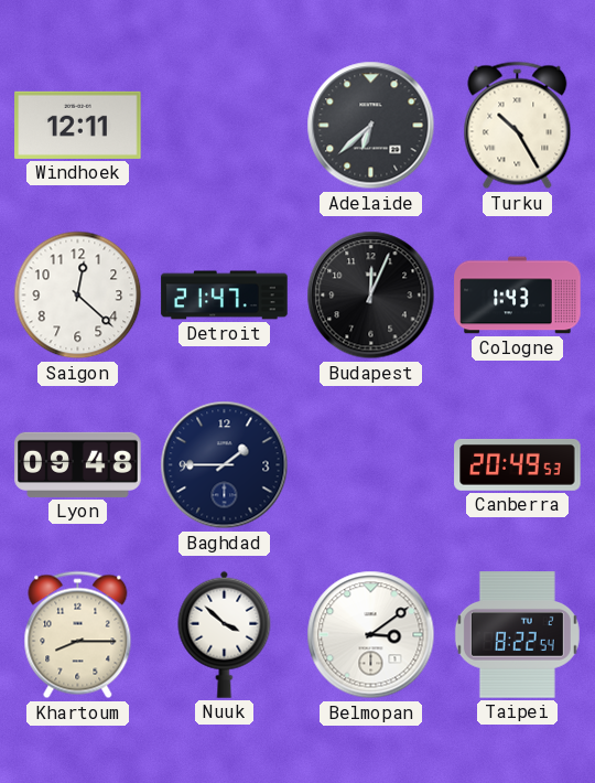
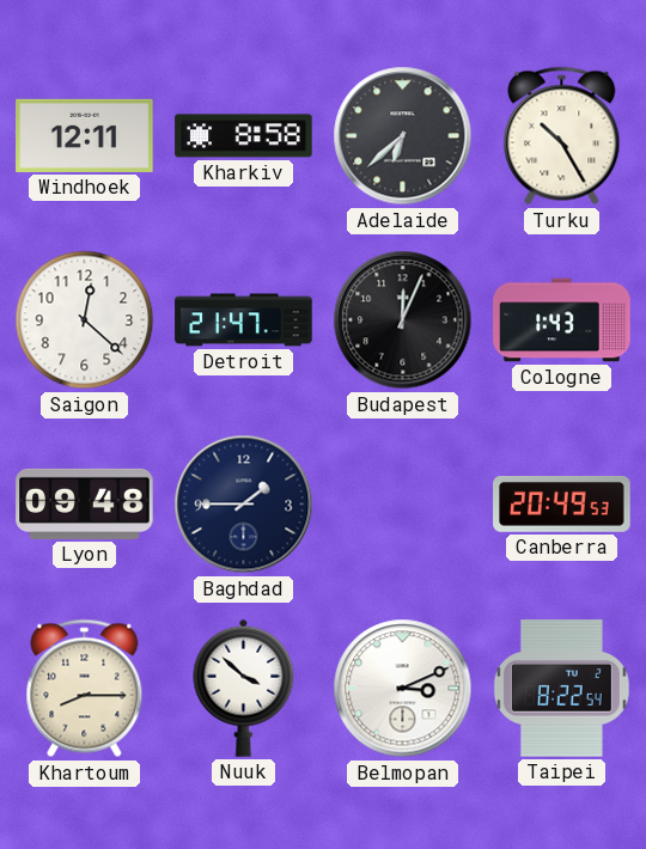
Kharkiv: none -> 8:58
Belmopan: 3:09 -> 3:11
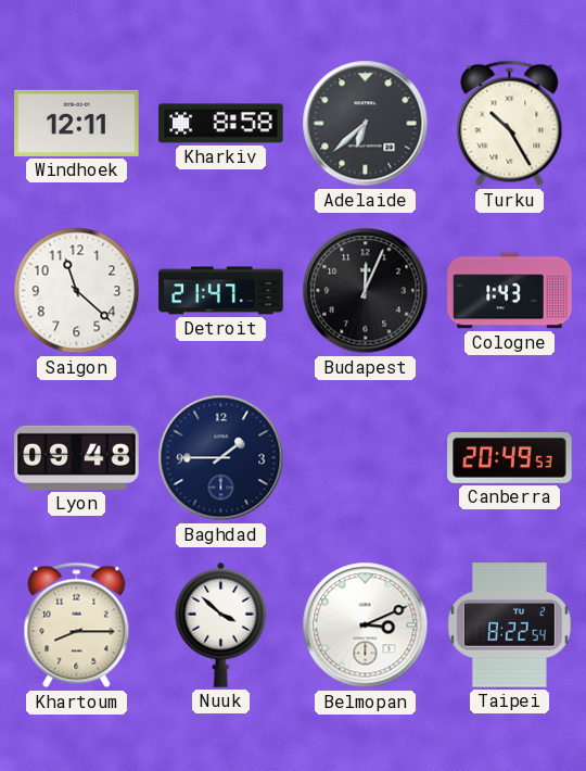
Saigon: 12:22 -> 11:22
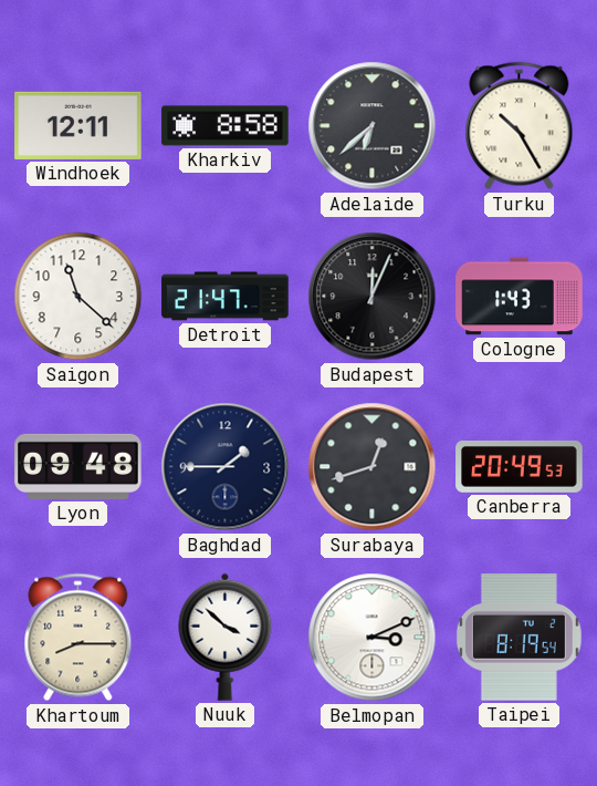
Surabaya: none -> 12:42
Taipei: 8:22 -> 8:19
